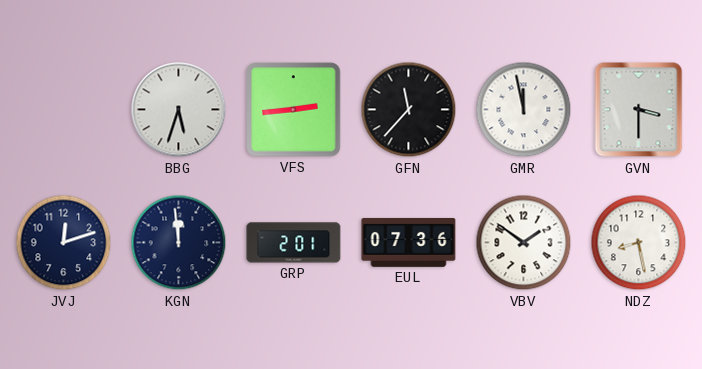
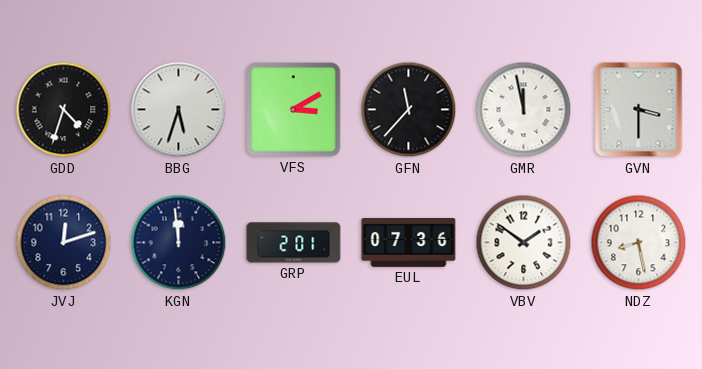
GDD: none -> 4:33
VFS: 2:44 -> 3:10
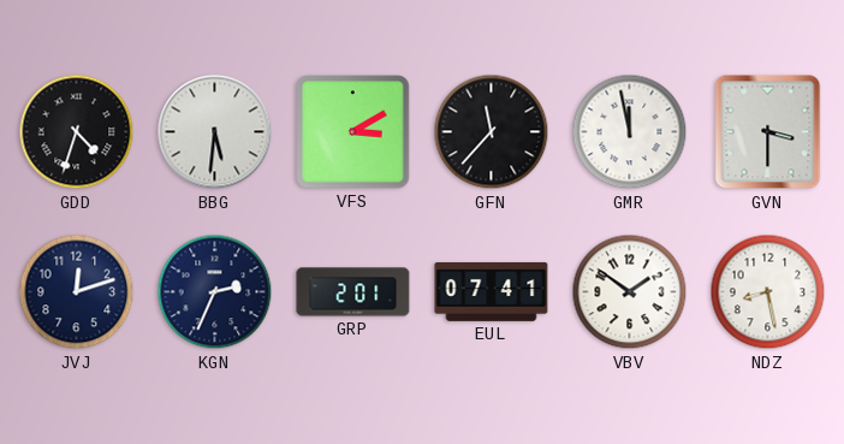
BBG: 5:33 -> 5:31
KGN: 11:59 -> 2:34
EUL: 07:36 -> 07:41
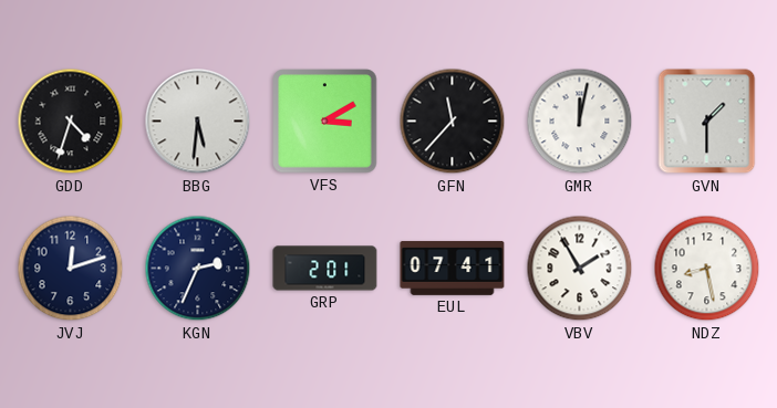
GMR: 11:58 -> 12:02
GVN: 3:30 -> 1:30
VBV: 1:51 -> 1:55
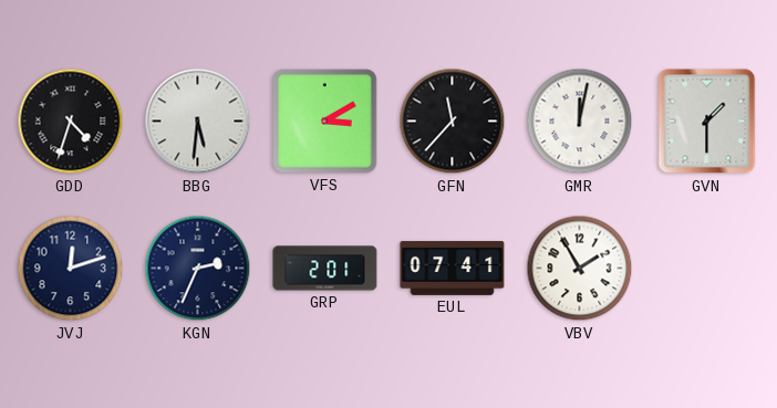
NDZ: 8:28 -> none
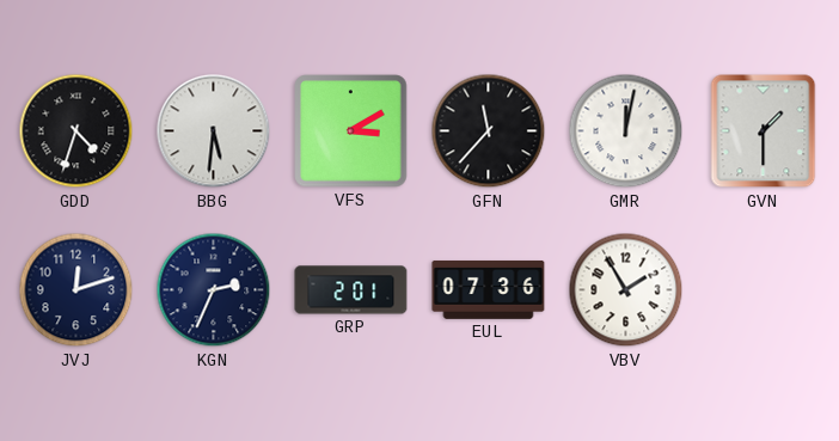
EUL: 07:41 -> 07:36
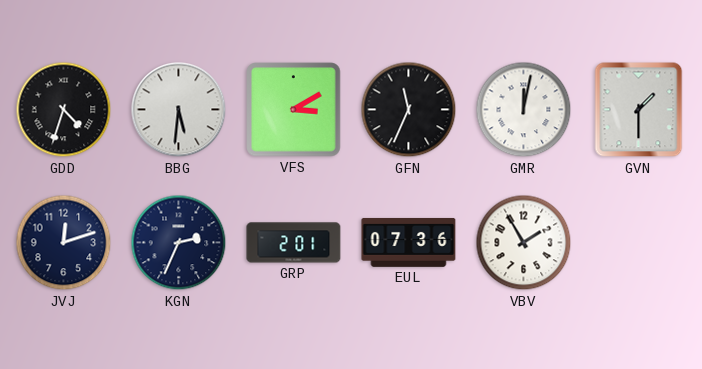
GFN: 11:37 -> 11:34
